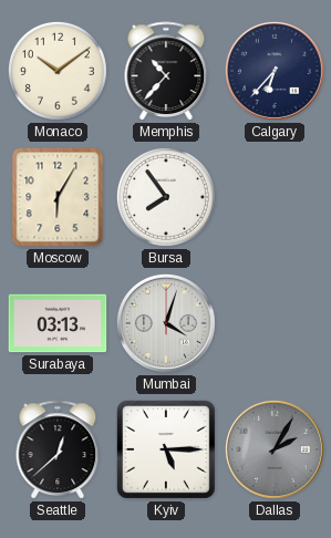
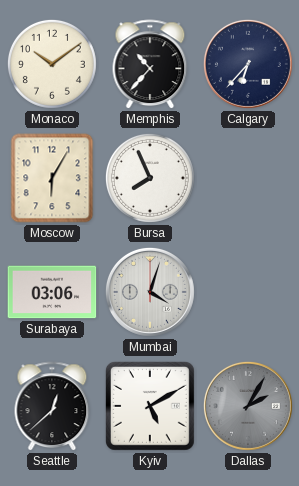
Bursa: 7:54 -> 7:56
Surabaya: 03:13 -> 03:06
Kyiv: 5:15 -> 5:10
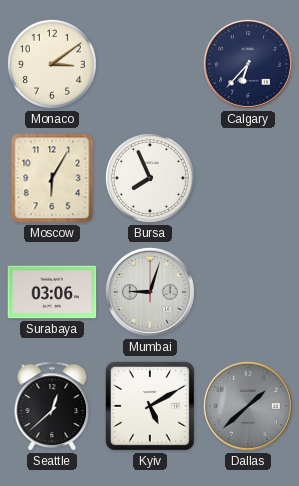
Monaco: 10:09 -> 3:09
Memphis: 10:37 -> none
Mumbai: 4:03 -> 9:03
Dallas: 2:05 -> 1:38
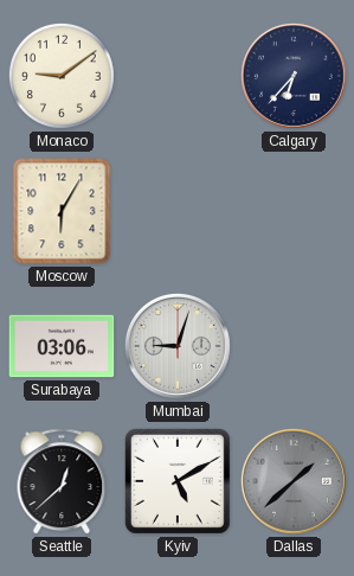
Monaco: 3:09 -> 9:09
Bursa: 7:56 -> none
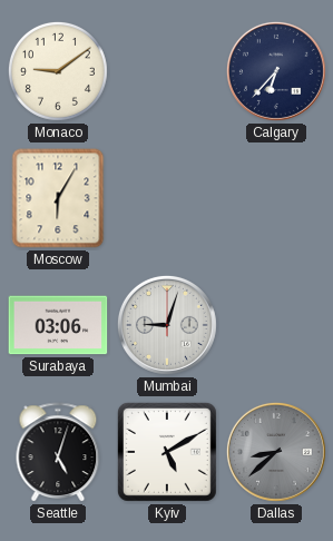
Seattle: 12:38 -> 5:03
Dallas: 1:38 -> 8:38
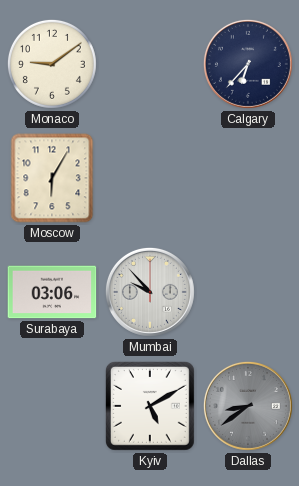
Mumbai: 9:03 -> 9:53
Seattle: 5:03 -> none
Dallas: 8:38 -> 8:39
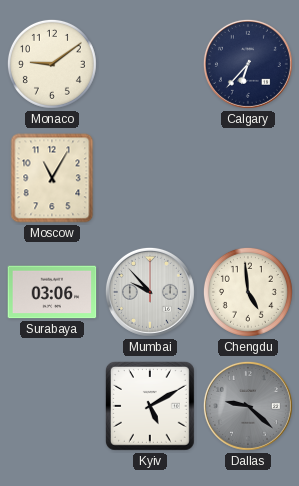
Moscow: 6:05 -> 11:05
Chengdu: none -> 4:59
Dallas: 8:39 -> 9:22
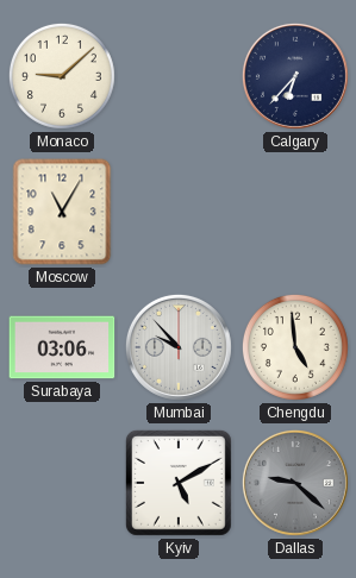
Monaco: 9:09 -> 9:08
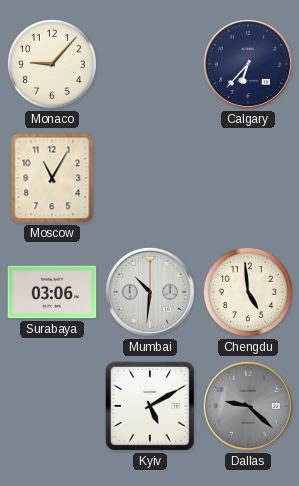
Monaco: 9:08 -> 9:07
Mumbai: 9:53 -> 10:31
